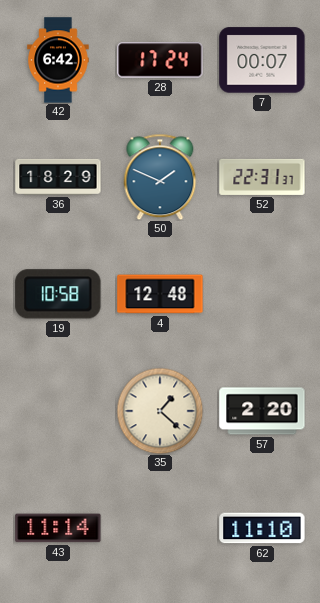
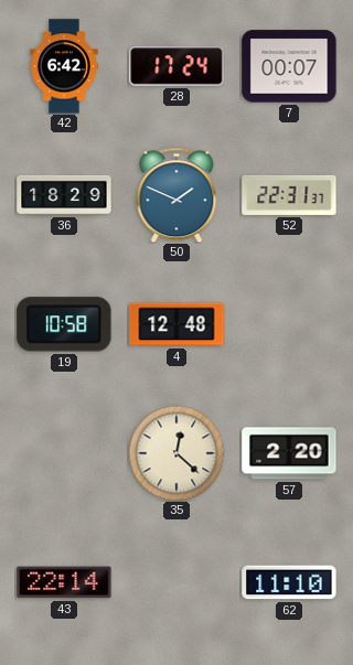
35: 1:22 -> 12:22
43: 11:14 -> 22:14
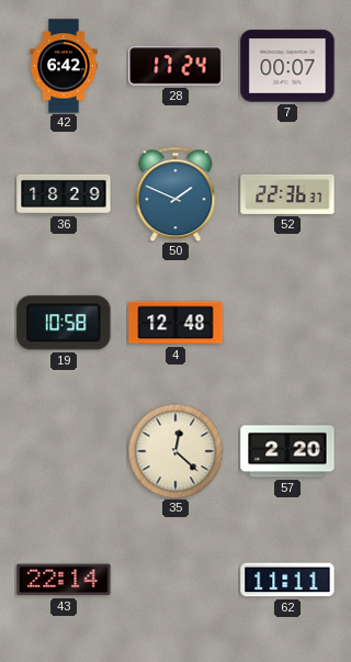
52: 22:31 -> 22:36
62: 11:10 -> 11:11
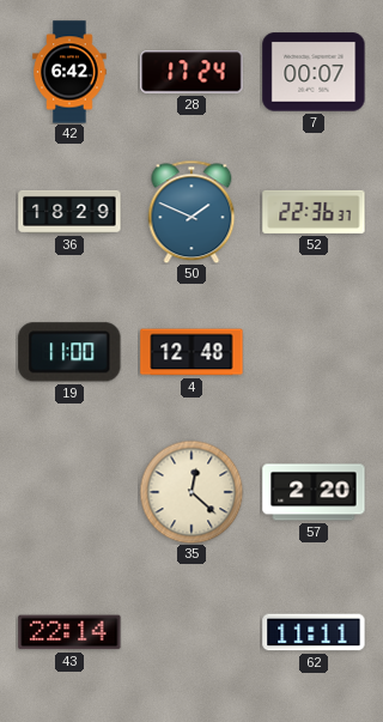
19: 10:58 -> 11:00
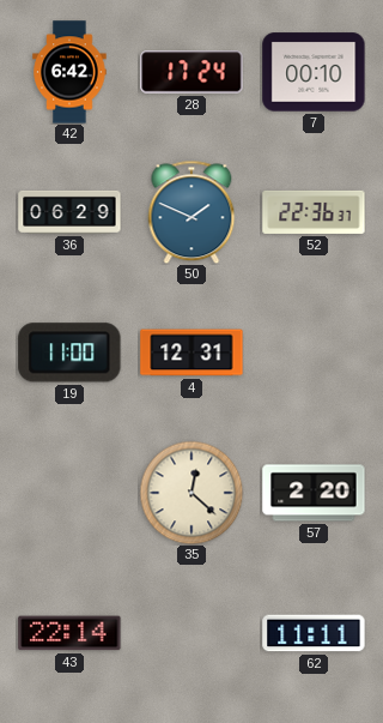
7: 00:07 -> 00:10
36: 18:29 -> 06:29
4: 12:48 -> 12:31
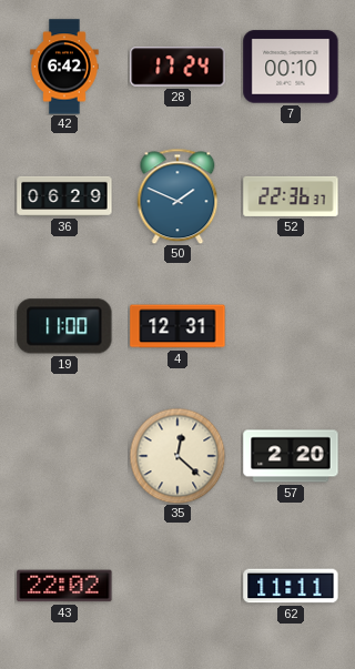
43: 22:14 -> 22:02
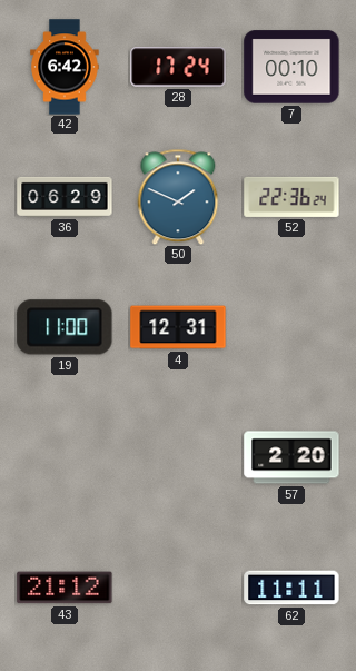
52: 22:36:37 -> 22:36:24
35: 12:22 -> none
43: 22:02 -> 21:12
